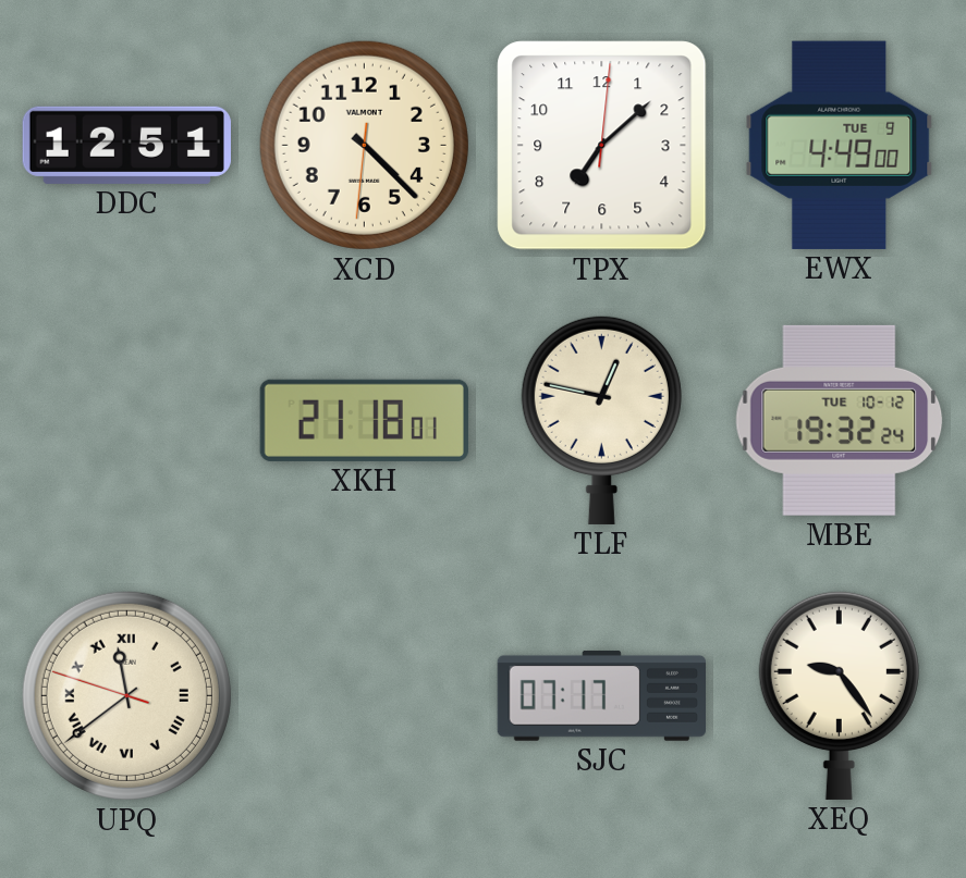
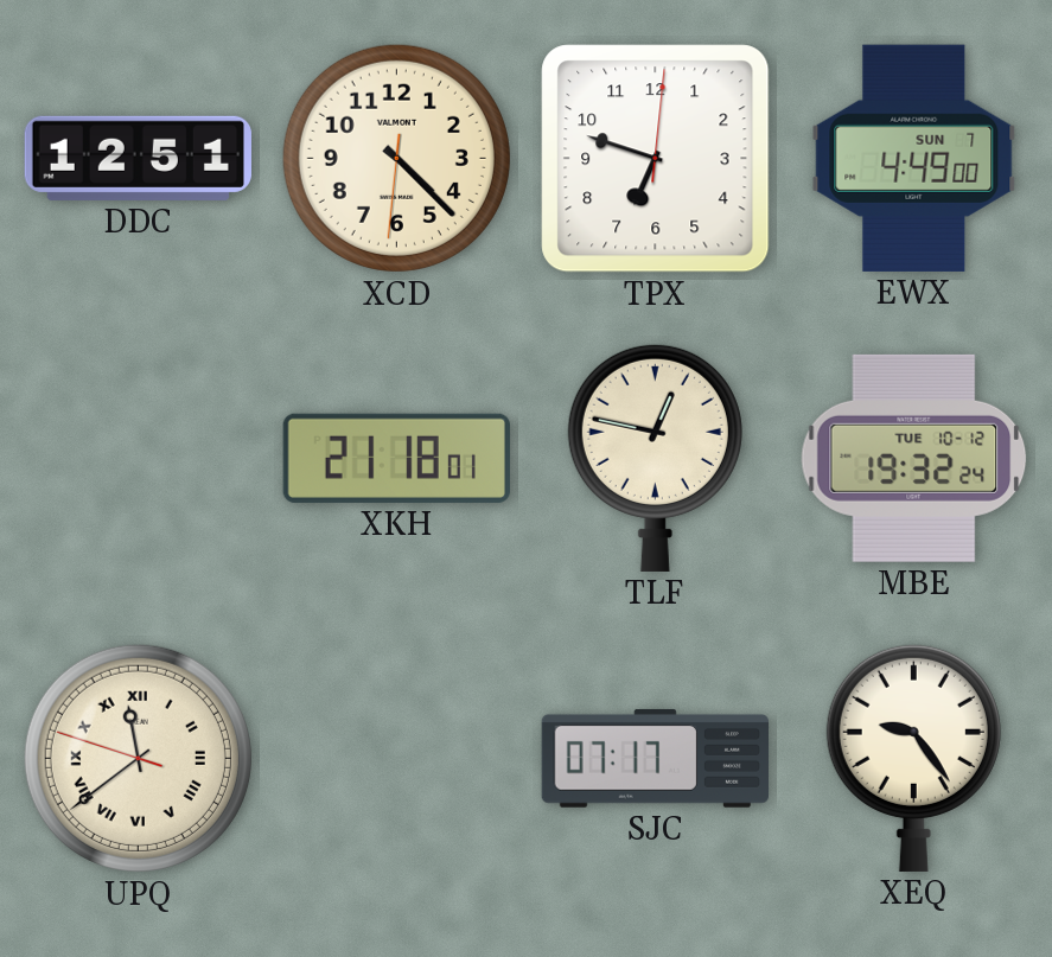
TPX: 7:08 -> 6:48
EWX date: TUE 9 -> SUN 7
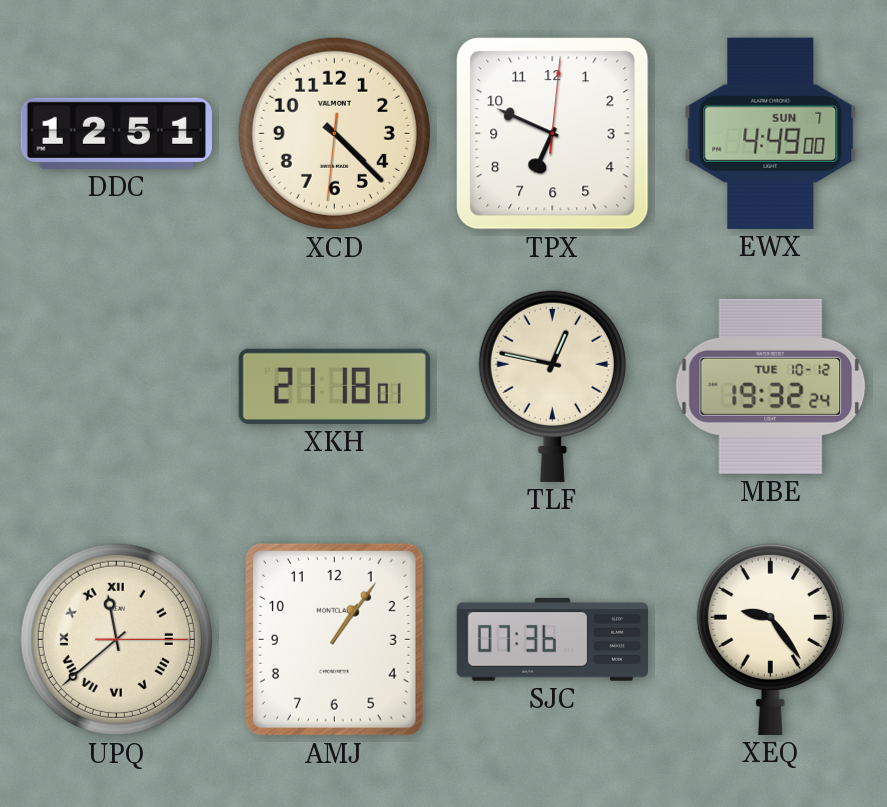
TPX: 6:48 -> 6:49
UPQ: 11:38:48 -> 11:38:15
AMJ: none -> 1:06
SJC: 07:17 -> 07:36
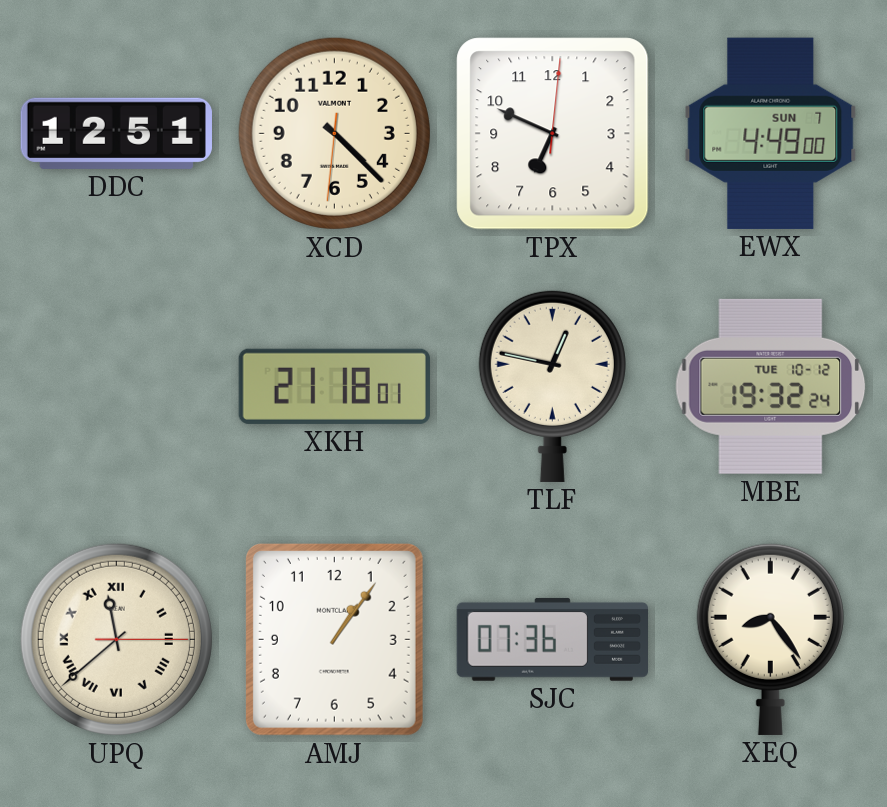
XEQ: 9:24 -> 8:24
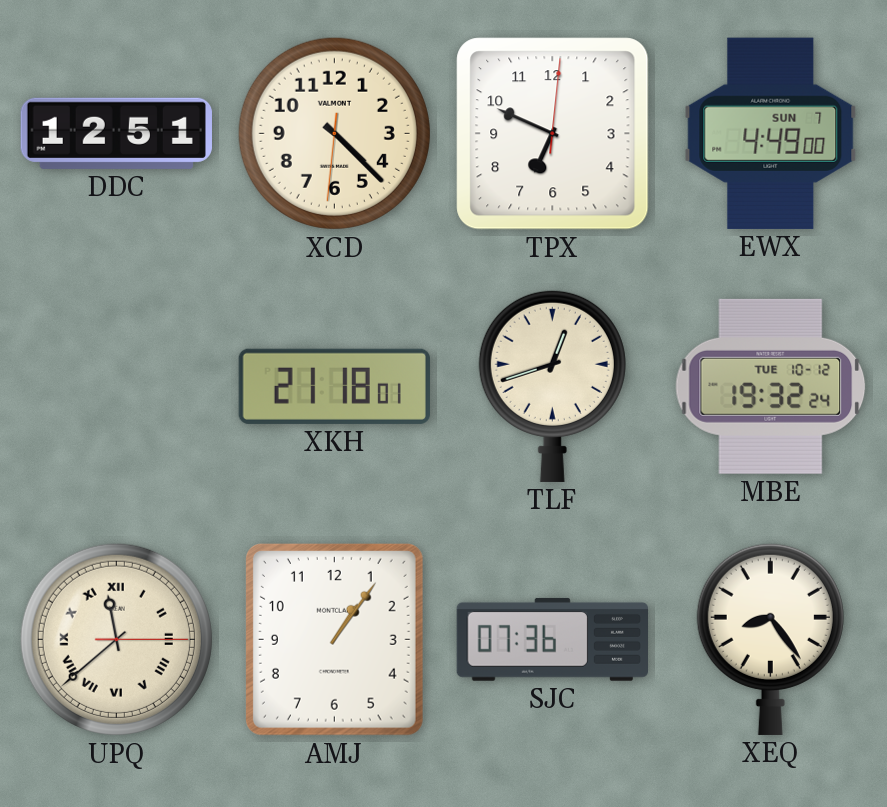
TLF: 12:47 -> 12:42
